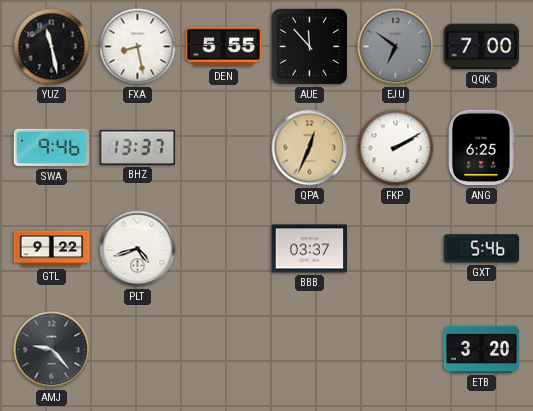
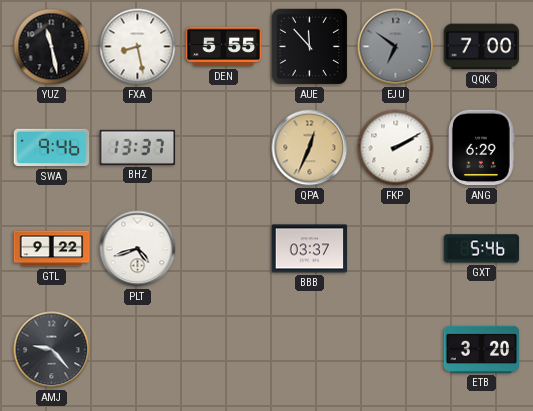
ANG: 6:25 -> 6:29
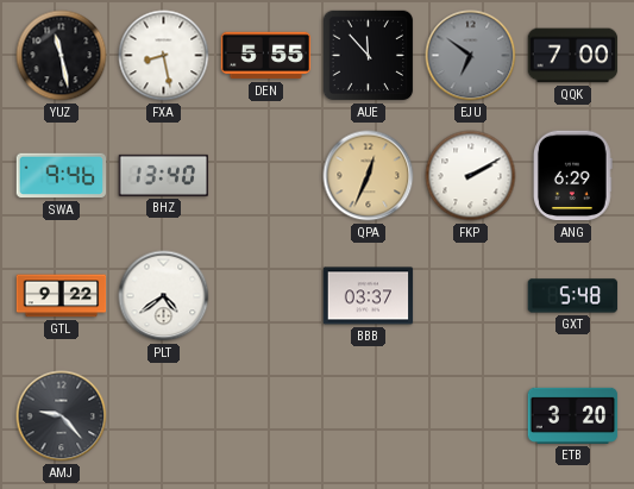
BHZ: 13:37 -> 13:40
PLT: 4:42 -> 4:39
GXT: 5:46 -> 5:48
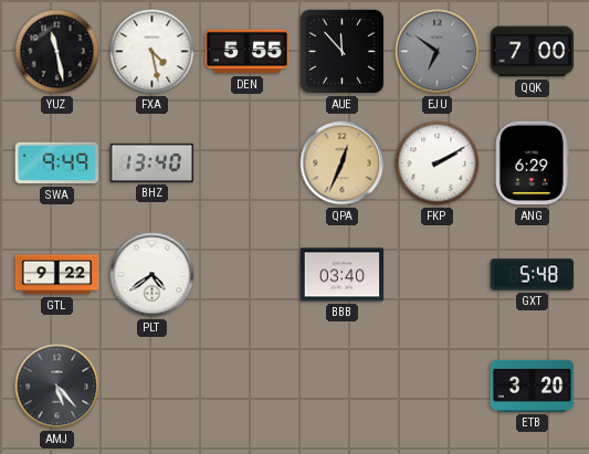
FXA: 8:28 -> 4:28
SWA: 9:46 -> 9:49
BBB: 03:37 -> 03:40
AMJ: 9:23 -> 5:23
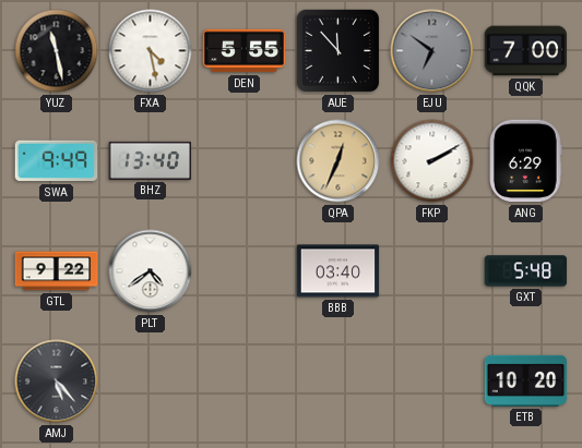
ETB: 3:20 -> 10:20
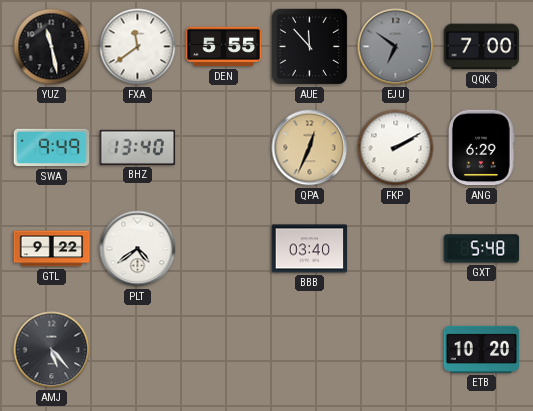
FXA: 4:28 -> 11:39
